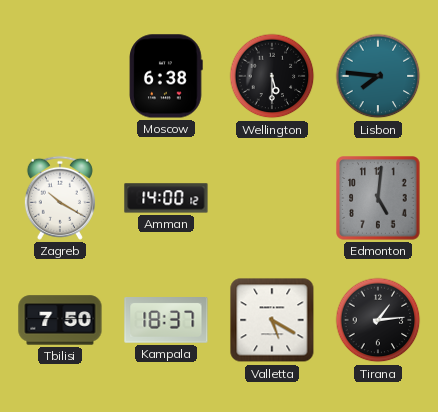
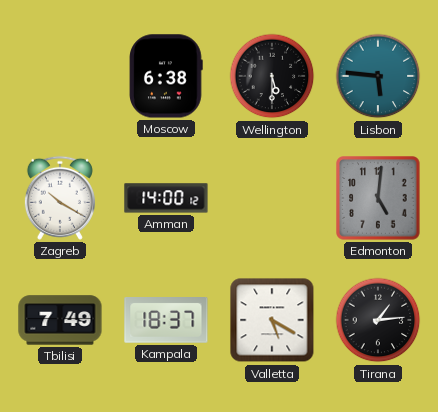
Lisbon: 7:46 -> 5:46
Tbilisi: 7:50 -> 7:49
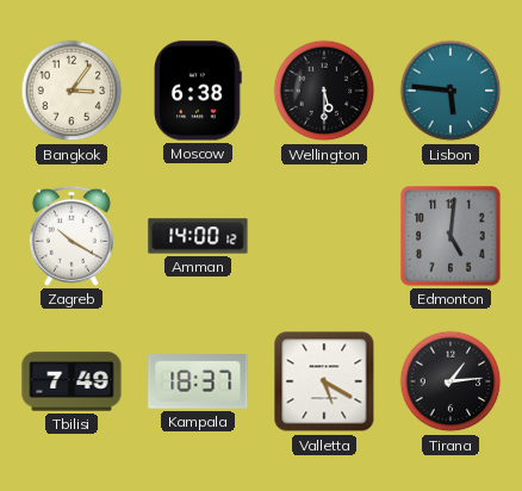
Bangkok: none -> 3:06
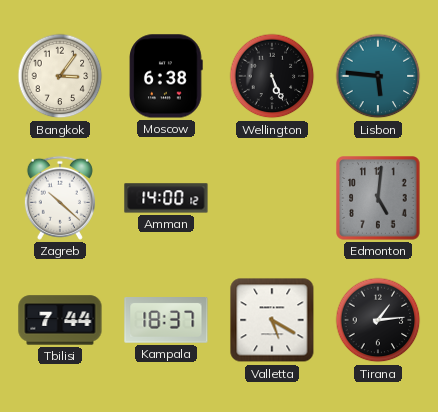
Wellington: 5:30 -> 5:26
Zagreb: 10:20 -> 10:22
Tbilisi: 7:49 -> 7:44
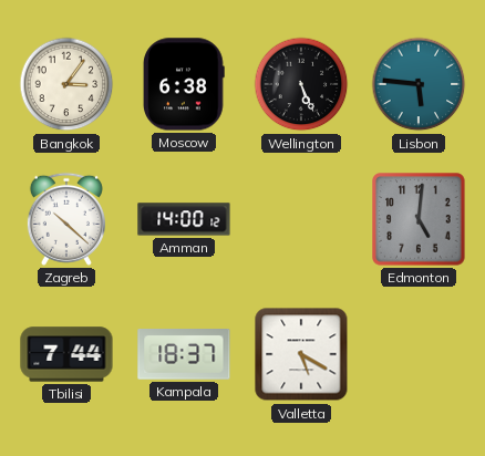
Tirana: 1:14 -> none
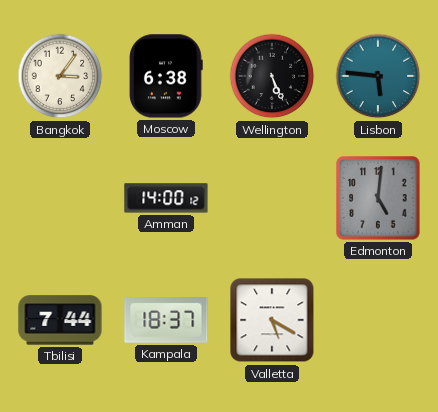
Zagreb: 10:22 -> none
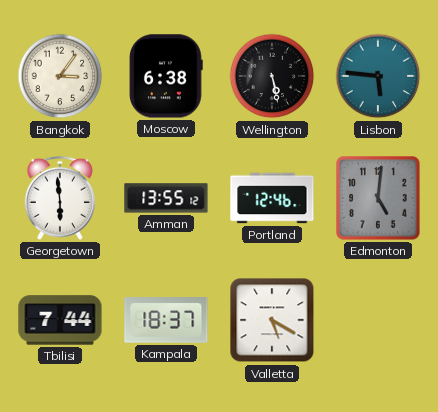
Wellington: 5:26 -> 5:28
Georgetown: none -> 5:59
Amman: 14:00 -> 13:55
Portland: none -> 12:46
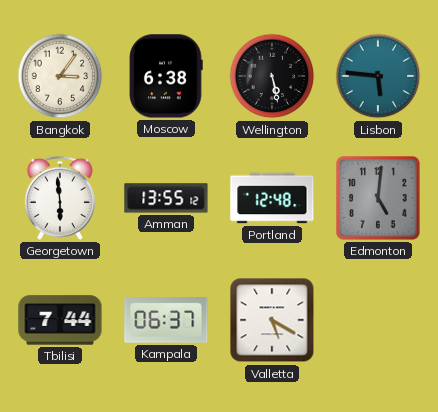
Portland: 12:46 -> 12:48
Kampala: 18:37 -> 06:37
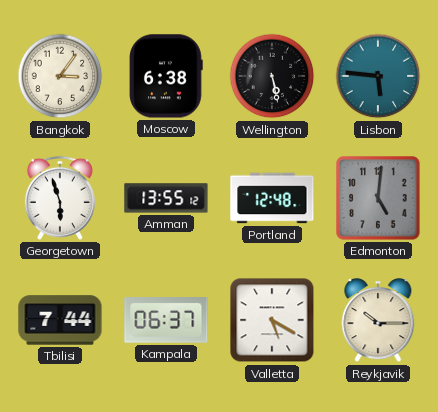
Georgetown: 5:59 -> 5:57
Reykjavik: none -> 10:15
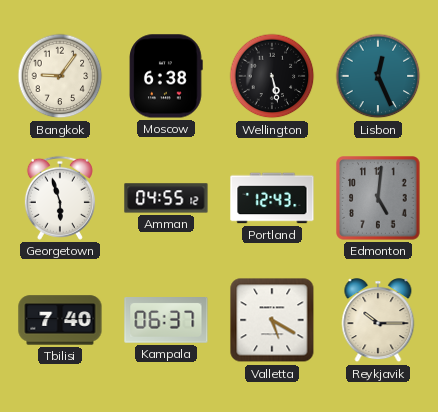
Bangkok: 3:06 -> 9:06
Lisbon: 5:46 -> 12:26
Amman: 13:55 -> 04:55
Portland: 12:48 -> 12:43
Tbilisi: 7:44 -> 7:40
